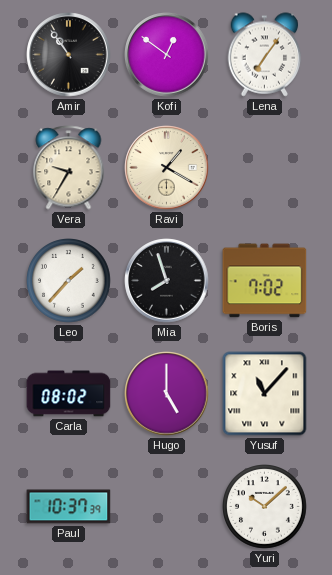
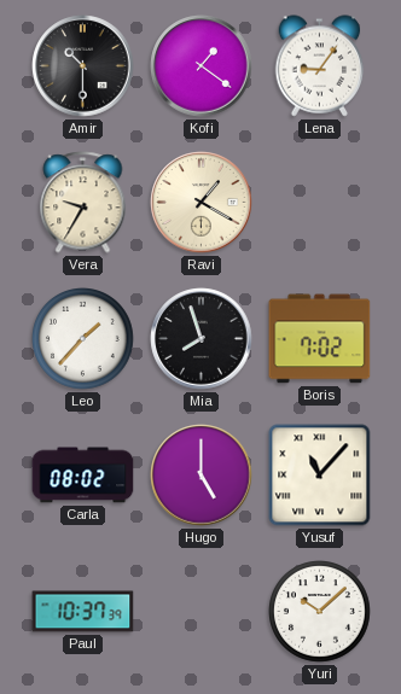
Amir: 10:54 -> 10:30
Kofi: 12:51 -> 1:21
Lena: 7:06 -> 9:06
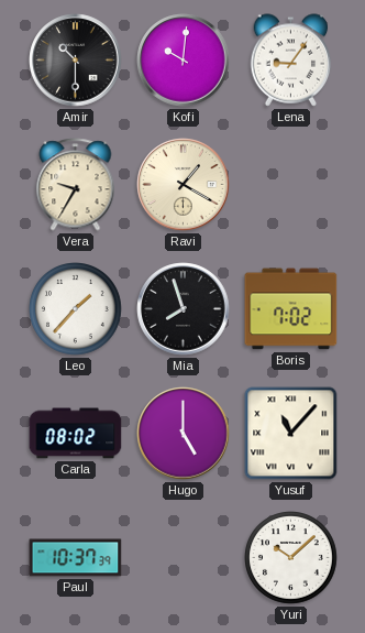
Kofi: 1:21 -> 10:01
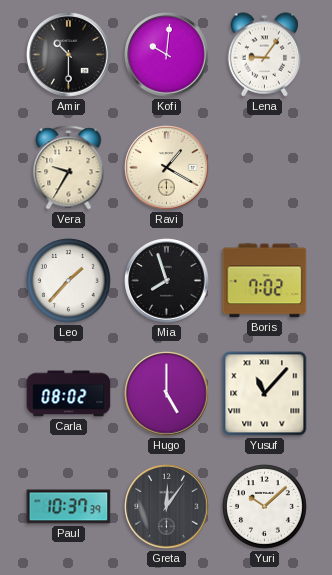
Greta: none -> 12:06
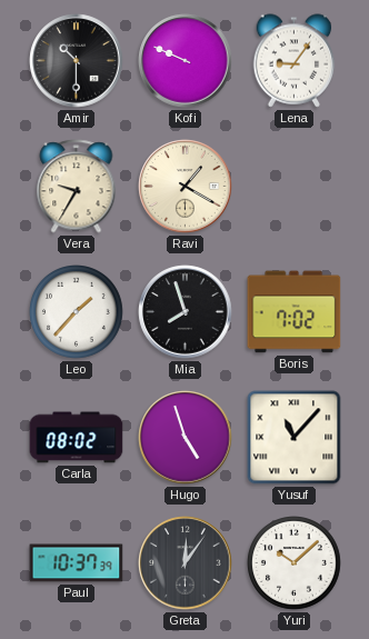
Kofi: 10:01 -> 9:49
Hugo: 5:00 -> 4:57
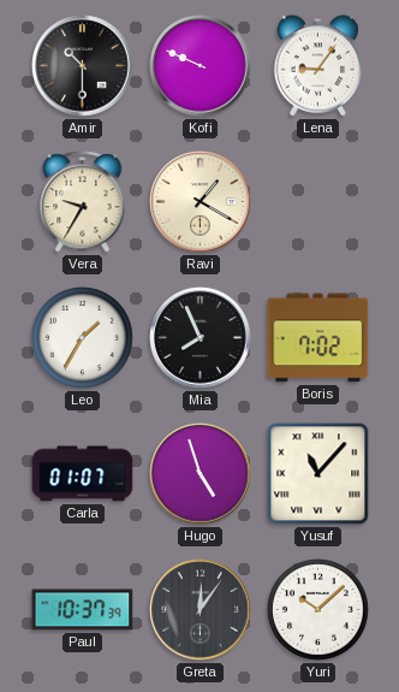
Leo: 1:37 -> 1:35
Mia: 7:57 -> 7:56
Carla: 08:02 -> 01:07
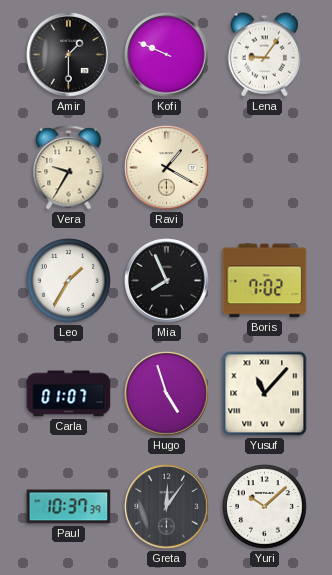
Amir: 10:30 -> 1:30
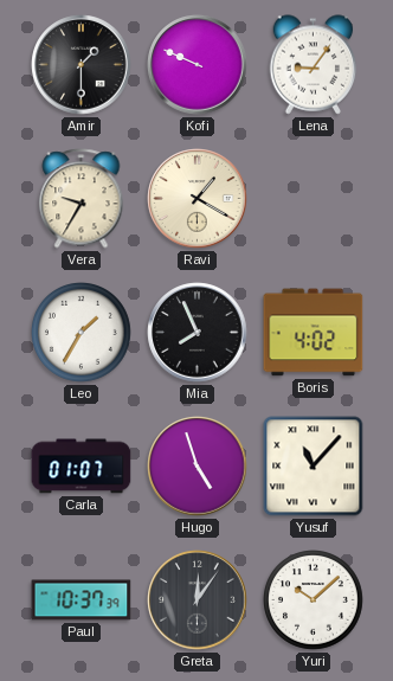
Boris: 7:02 -> 4:02
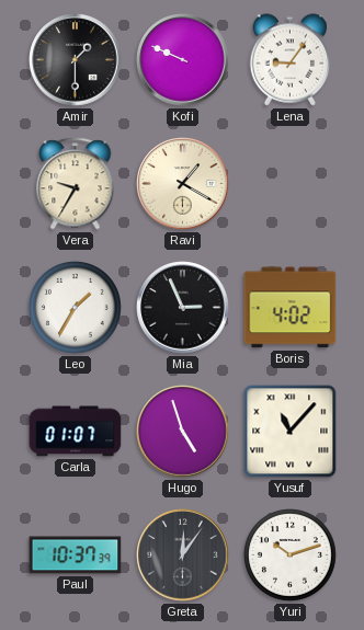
Mia: 7:56 -> 2:56
Yuri: 10:08 -> 10:12
